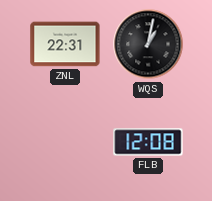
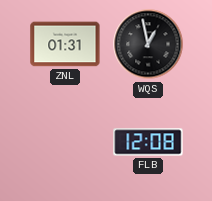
ZNL: 22:31 -> 01:31
WQS: 1:02 -> 12:58
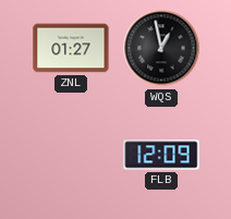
ZNL: 01:31 -> 01:27
FLB: 12:08 -> 12:09
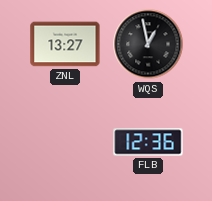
ZNL: 01:27 -> 13:27
FLB: 12:09 -> 12:36
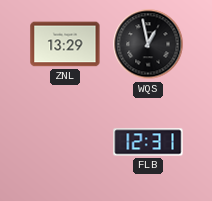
ZNL: 13:27 -> 13:29
FLB: 12:36 -> 12:31
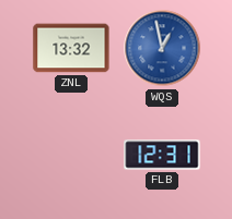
ZNL: 13:29 -> 13:32
WQS dial: black -> blue
